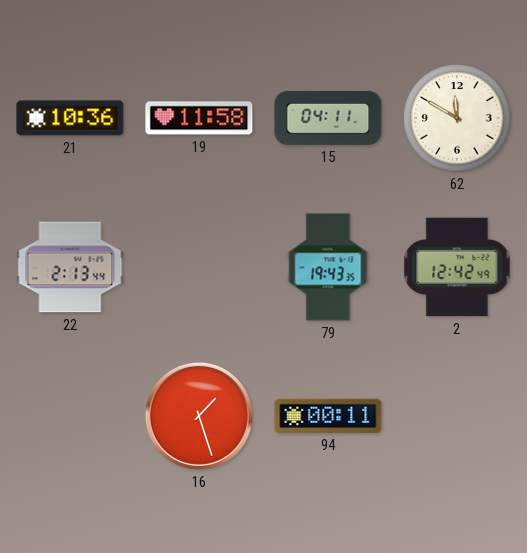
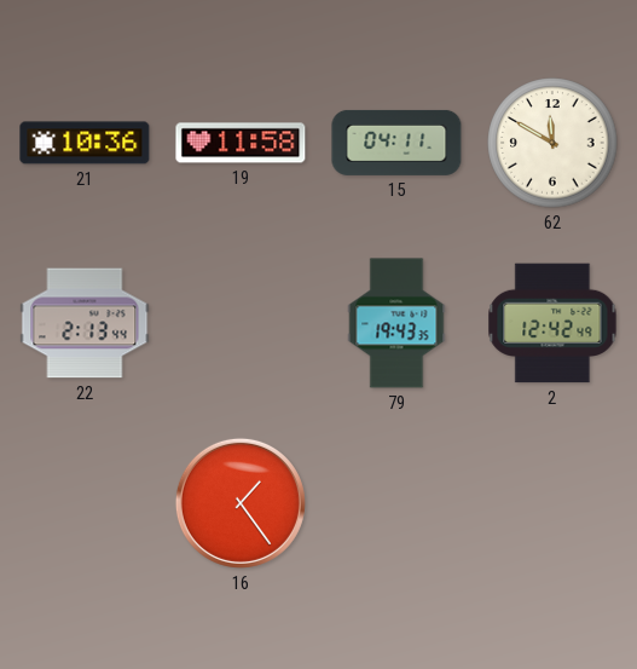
16: 1:27 -> 1:24
94: 00:11 -> none
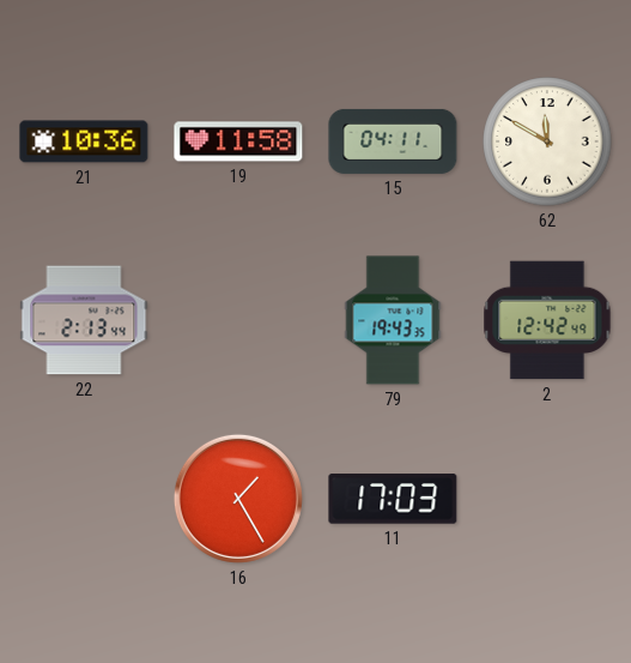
16: 1:24 -> 1:25
11: none -> 17:03
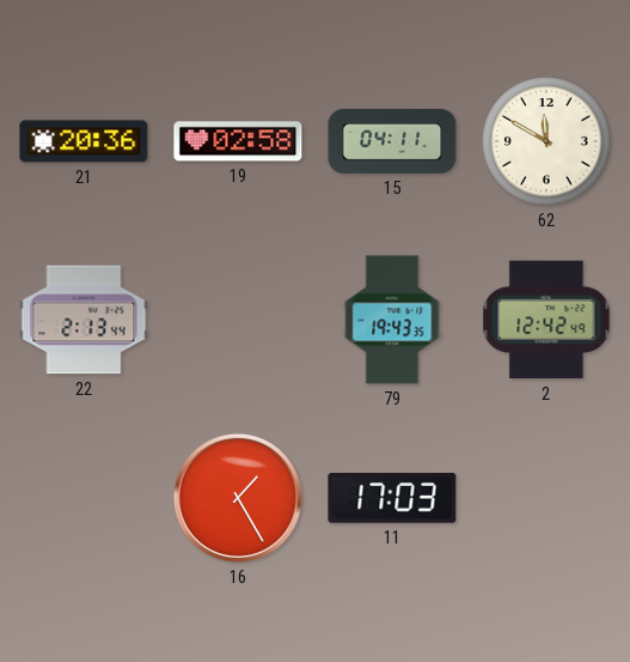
21: 10:36 -> 20:36
19: 11:58 -> 02:58
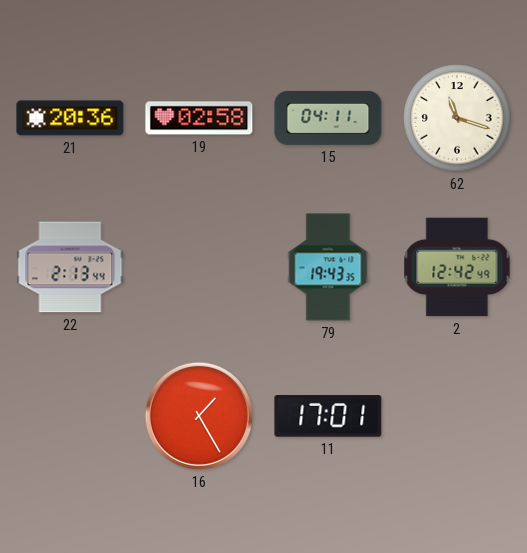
62: 11:50 -> 11:18
11: 17:03 -> 17:01
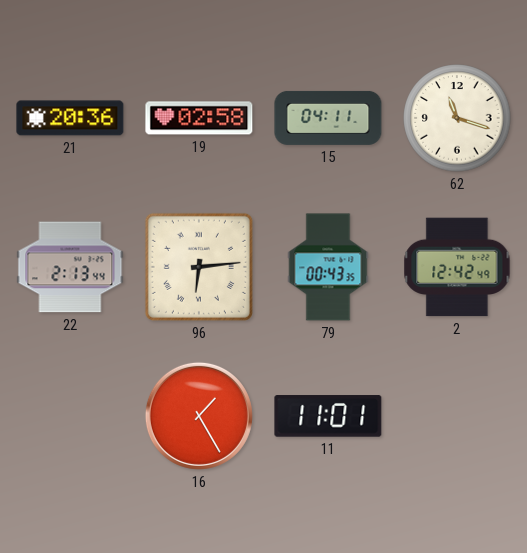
96: none -> 6:14
79: 19:43 -> 00:43
11: 17:01 -> 11:01
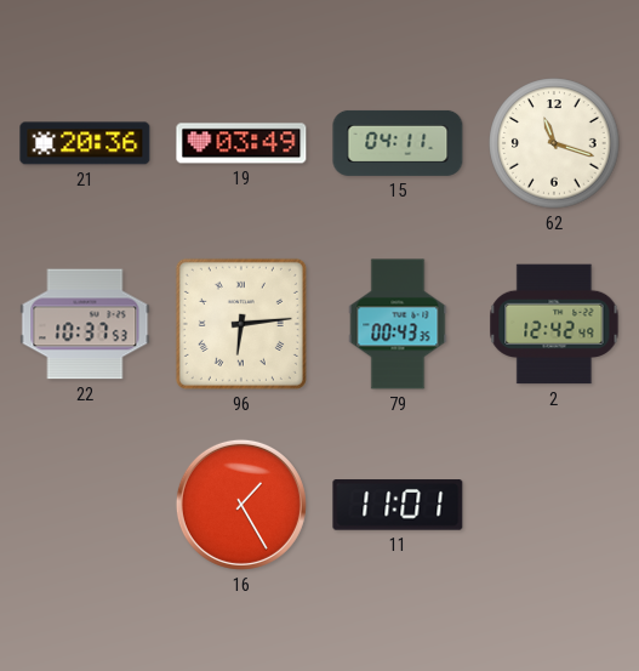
19: 02:58 -> 03:49
22: 2:13 -> 10:37
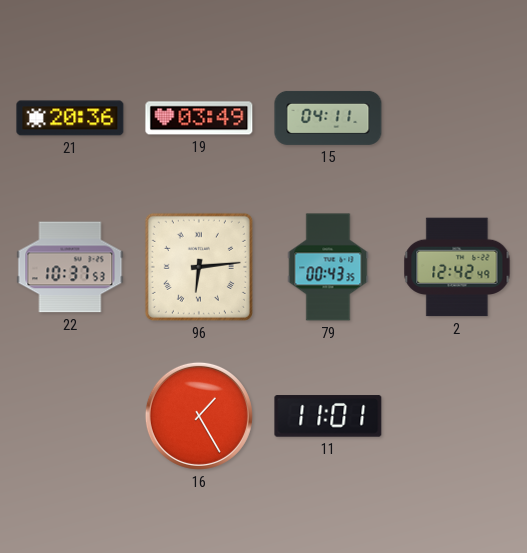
62: 11:18 -> none
